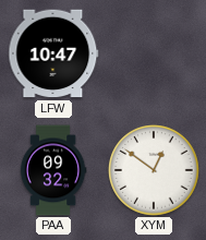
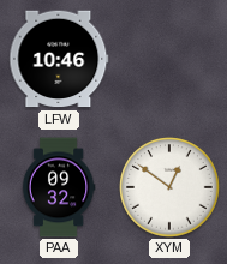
LFW: 10:47 -> 10:46
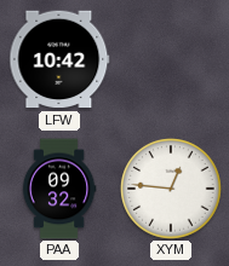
LFW: 10:46 -> 10:42
XYM: 12:51 -> 12:46
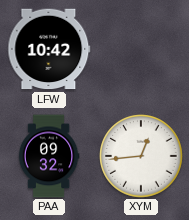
XYM: 12:46 -> 12:44
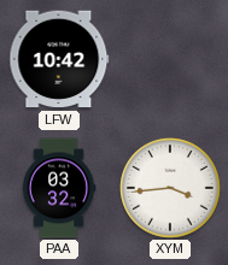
PAA: 09:32 -> 03:32
XYM: 12:44 -> 3:44
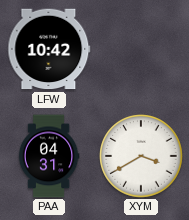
PAA: 03:32 -> 04:31
XYM: 3:44 -> 3:40
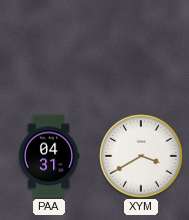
LFW: 10:42 -> none
